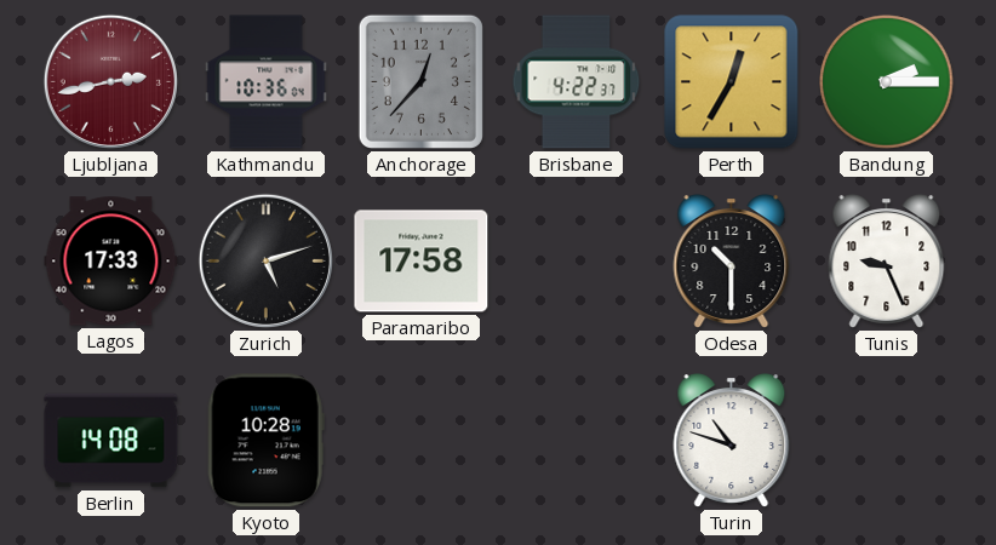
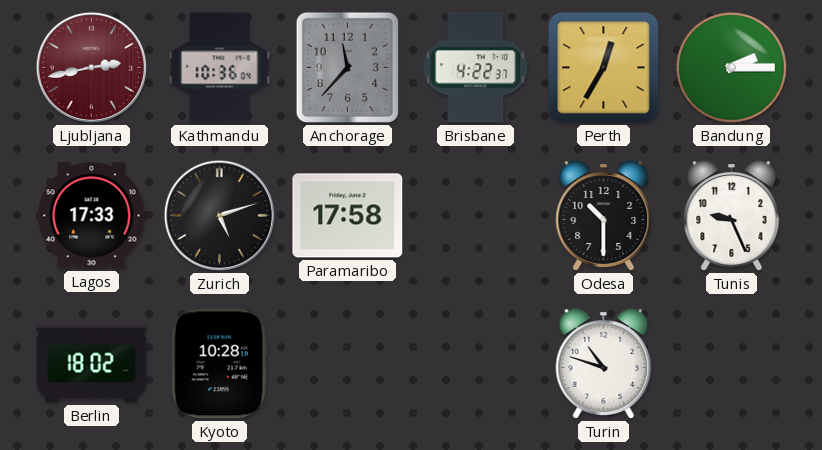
Anchorage: 12:37 -> 11:37
Berlin: 14:08 -> 18:02
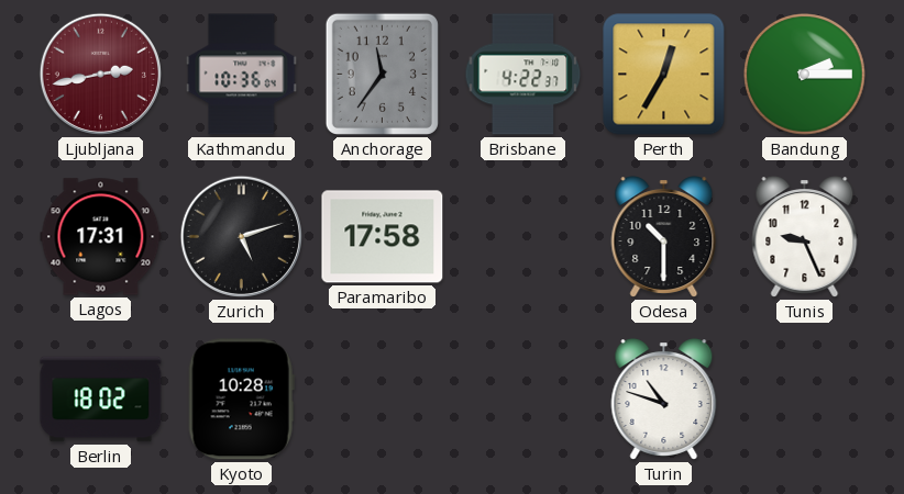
Anchorage: 11:37 -> 11:36
Lagos: 17:33 -> 17:31
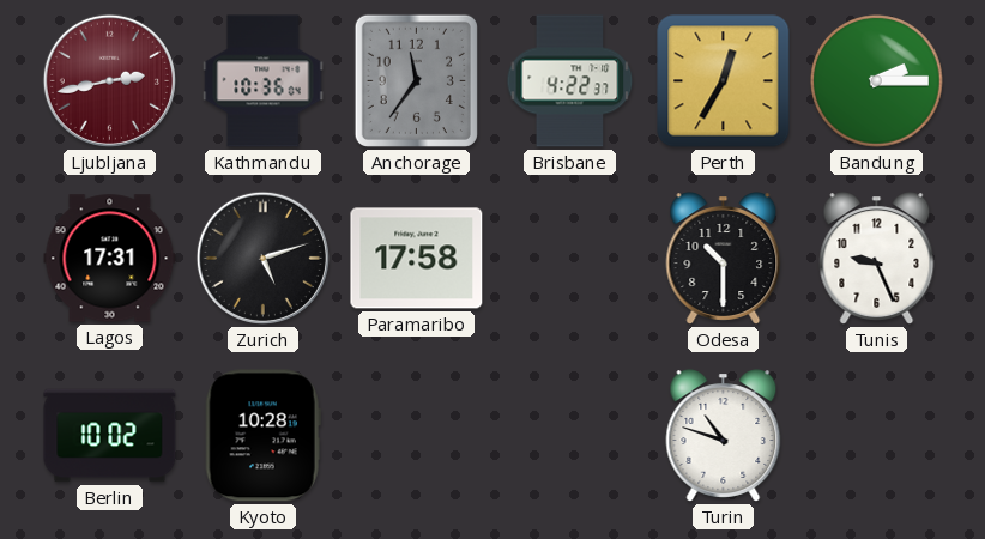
Berlin: 18:02 -> 10:02
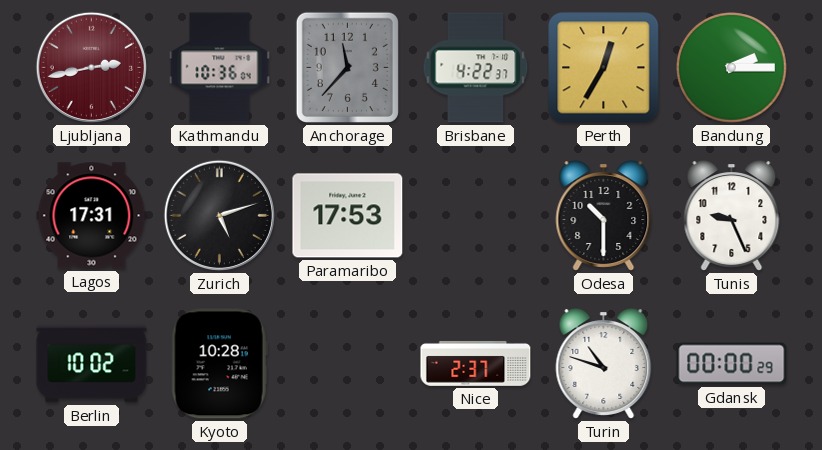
Anchorage: 11:36 -> 11:37
Paramaribo: 17:58 -> 17:53
Nice: none -> 2:37
Gdansk: none -> 00:00
